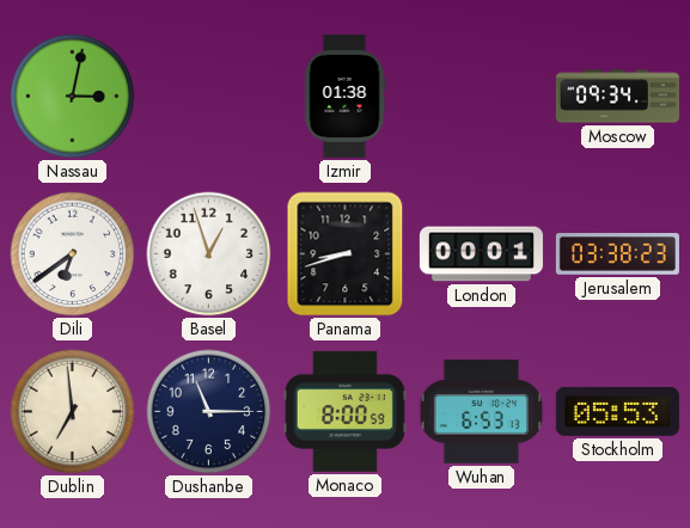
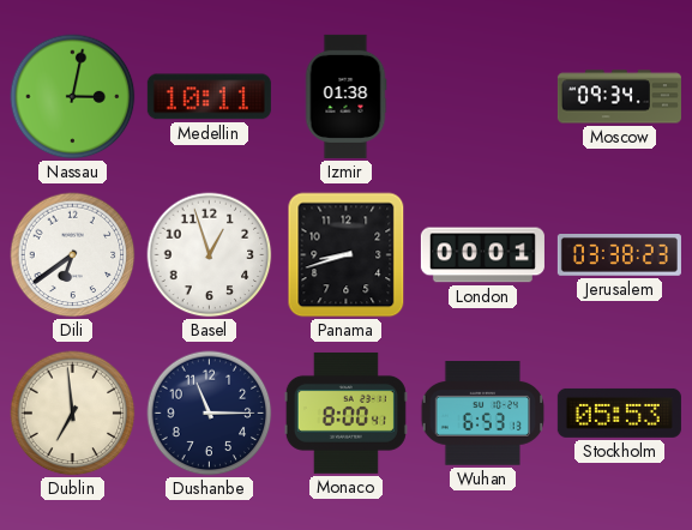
Medellin: none -> 10:11
Monaco: 8:00:59 -> 8:00:41
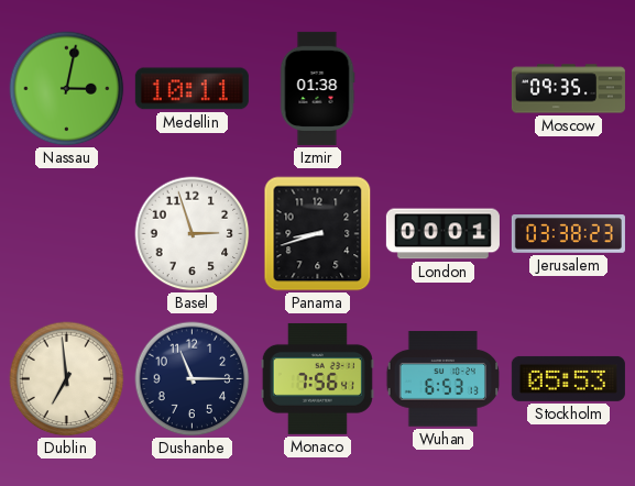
Moscow: 09:34 -> 09:35
Dili: 6:39 -> none
Basel: 12:57 -> 2:57
Monaco: 8:00 -> 7:56
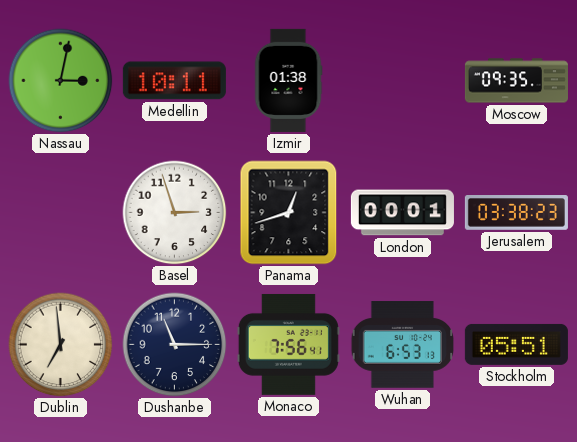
Panama: 8:42 -> 12:42
Stockholm: 05:53 -> 05:51
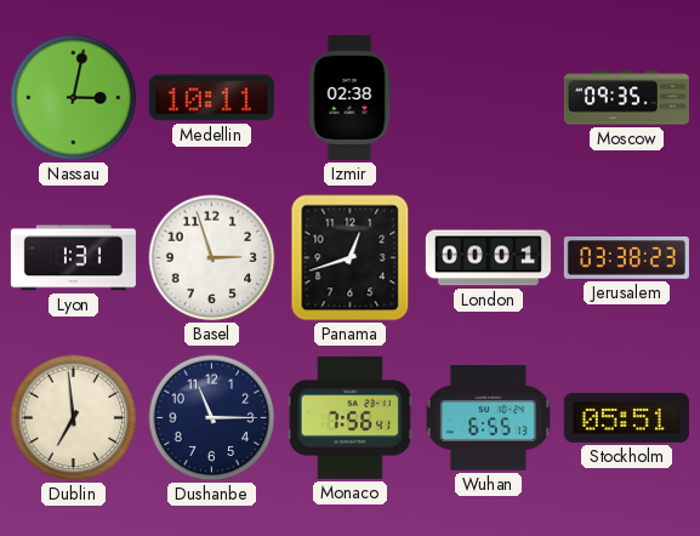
Izmir: 01:38 -> 02:38
Lyon: none -> 1:31
Wuhan: 6:53 -> 6:55
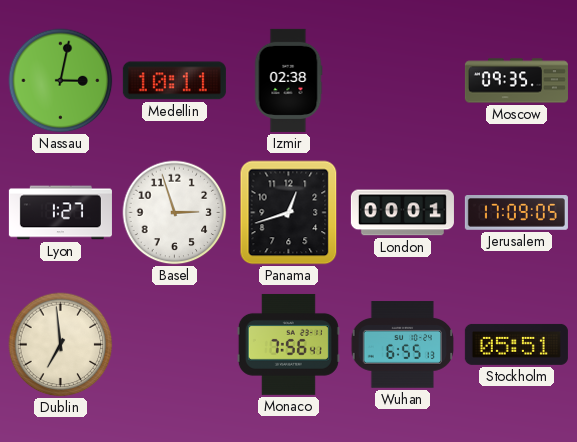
Lyon: 1:31 -> 1:27
Jerusalem: 03:38 -> 17:09
Dushanbe: 11:15 -> none
